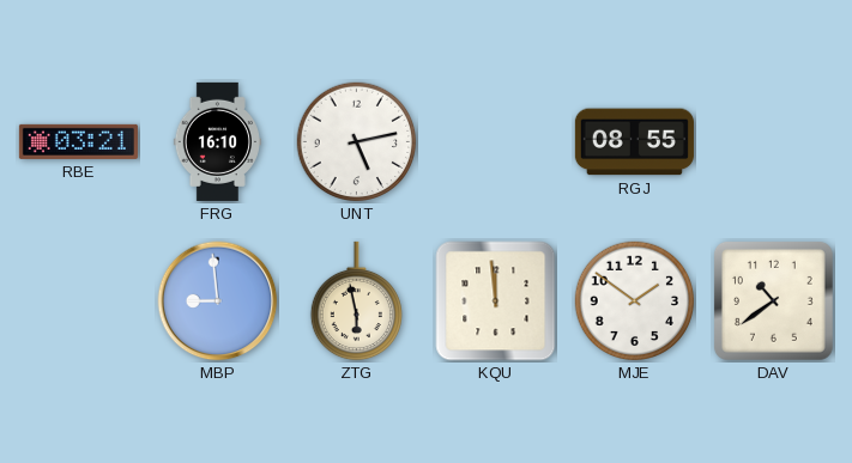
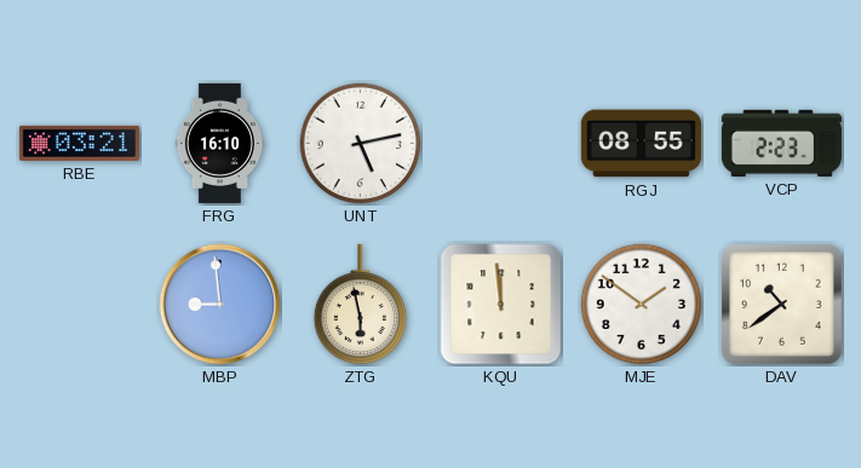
VCP: none -> 2:23
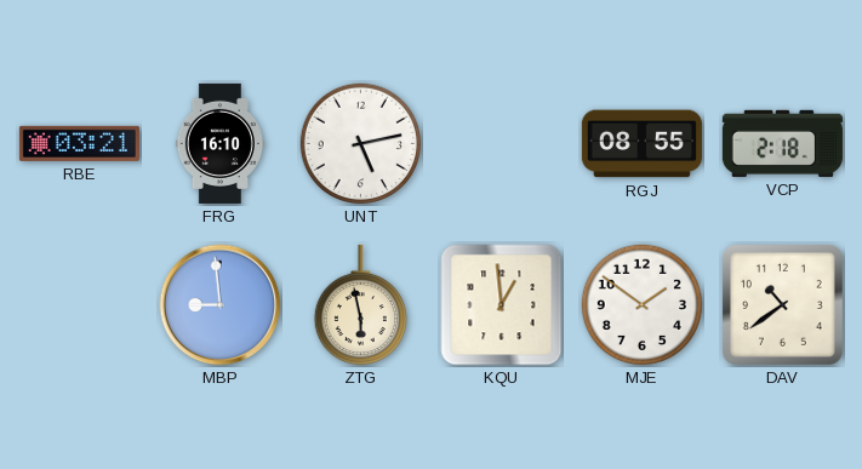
VCP: 2:23 -> 2:18
KQU: 11:59 -> 12:59
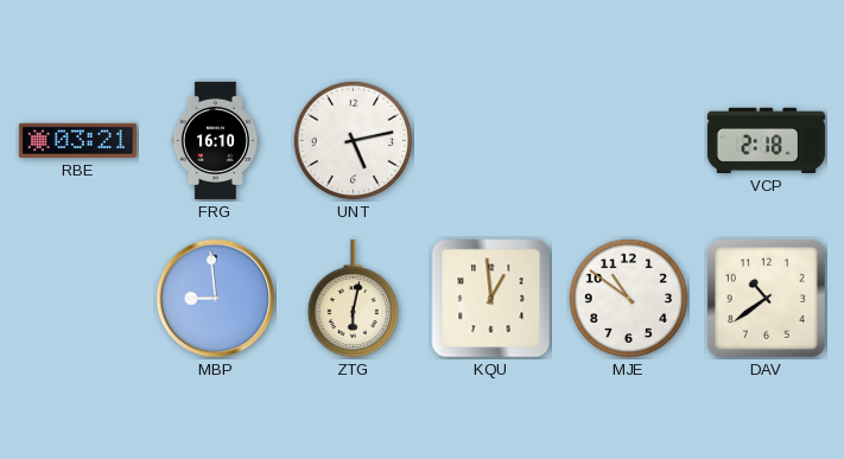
RGJ: 08:55 -> none
ZTG: 5:58 -> 6:02
MJE: 1:51 -> 10:51
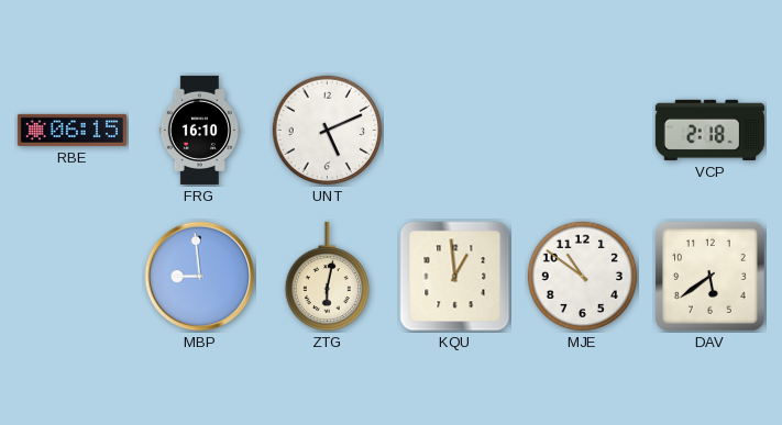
RBE: 03:21 -> 06:15
UNT: 5:13 -> 5:11
DAV: 10:39 -> 5:39
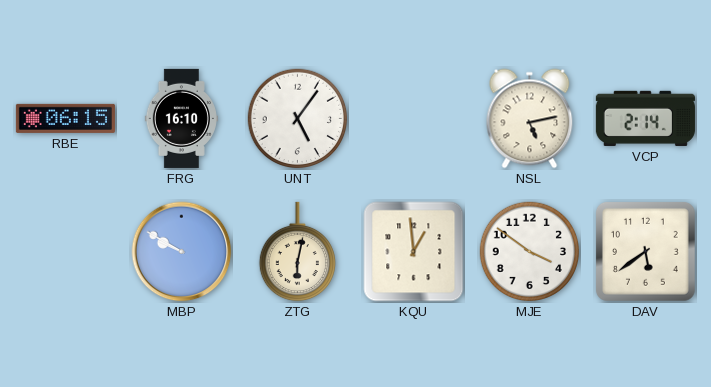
UNT: 5:11 -> 5:06
NSL: none -> 5:13
VCP: 2:18 -> 2:14
MBP: 8:59 -> 9:50
MJE: 10:51 -> 3:51
